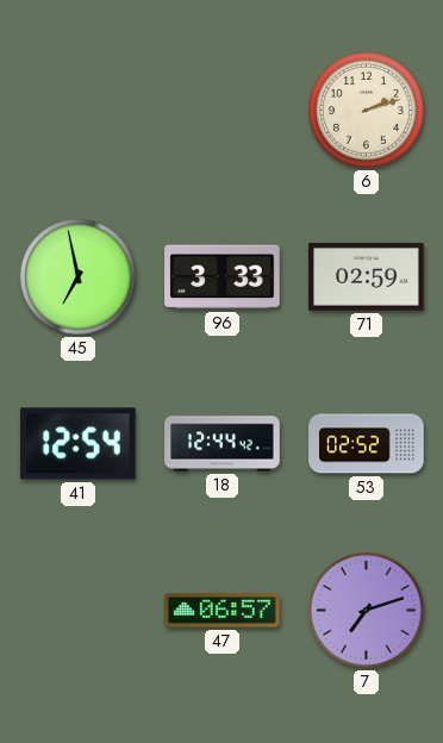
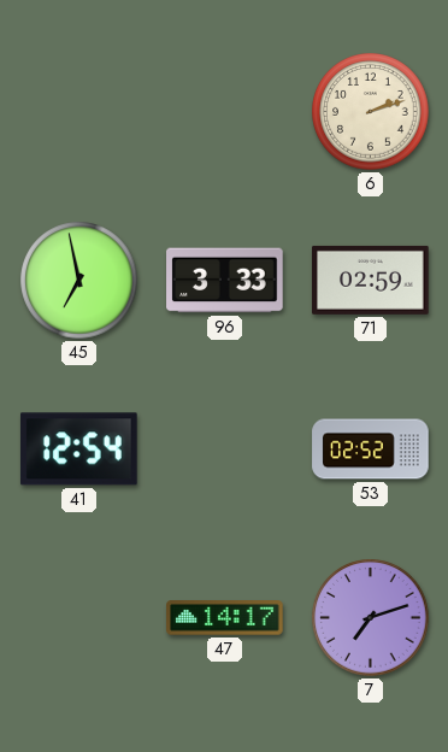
18: 12:44 -> none
47: 06:57 -> 14:17
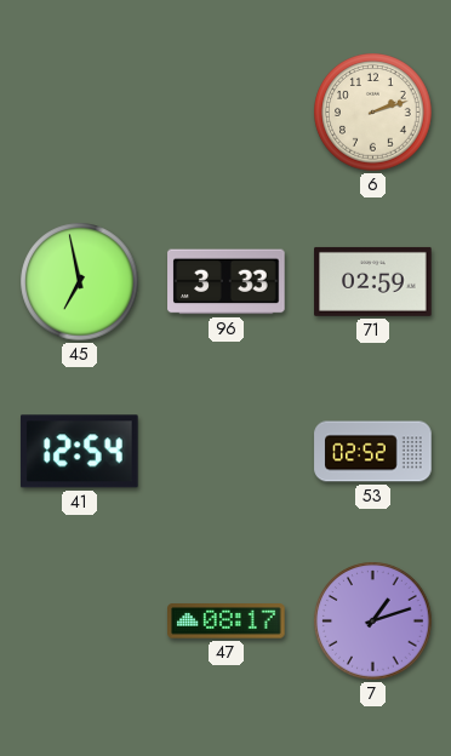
47: 14:17 -> 08:17
7: 7:12 -> 1:12
